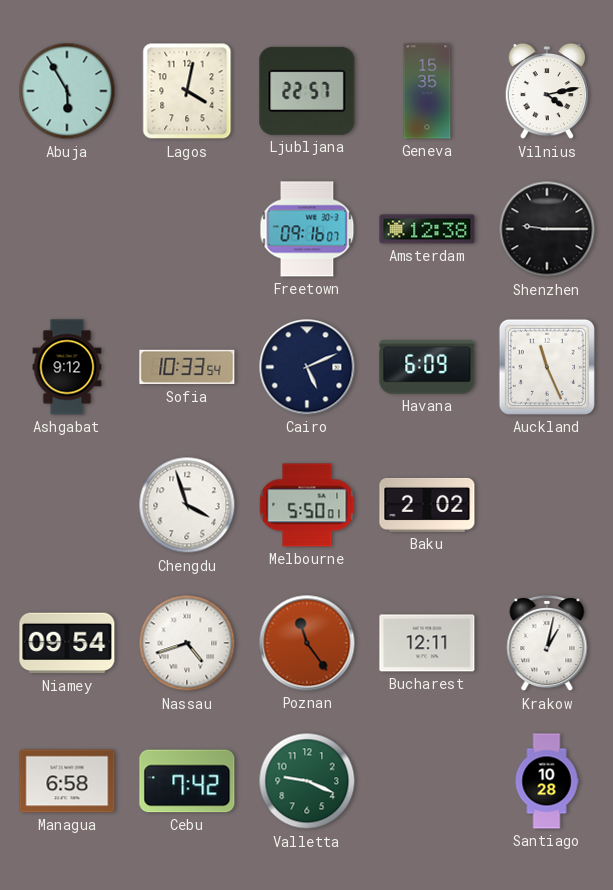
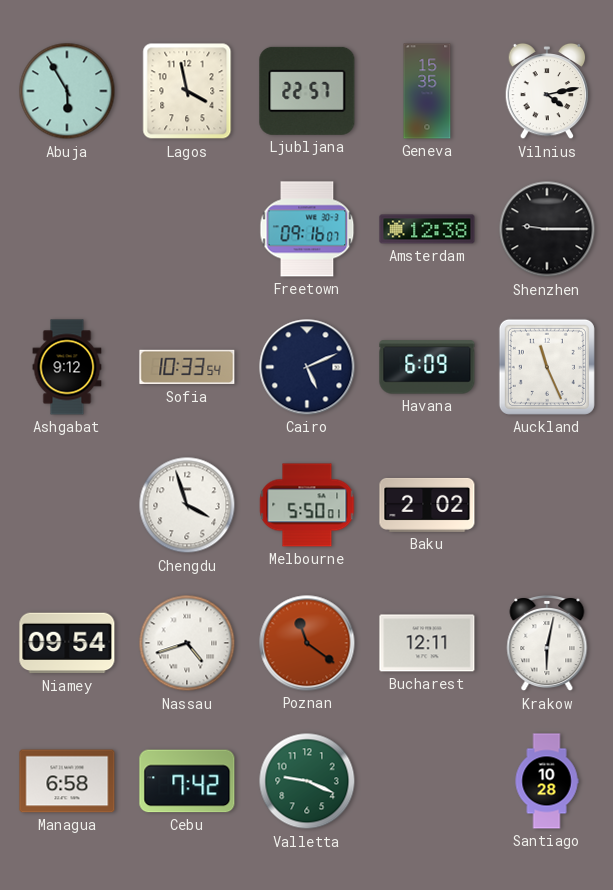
Lagos: 4:02 -> 3:58
Poznan: 11:24 -> 11:21
Krakow: 1:02 -> 6:02
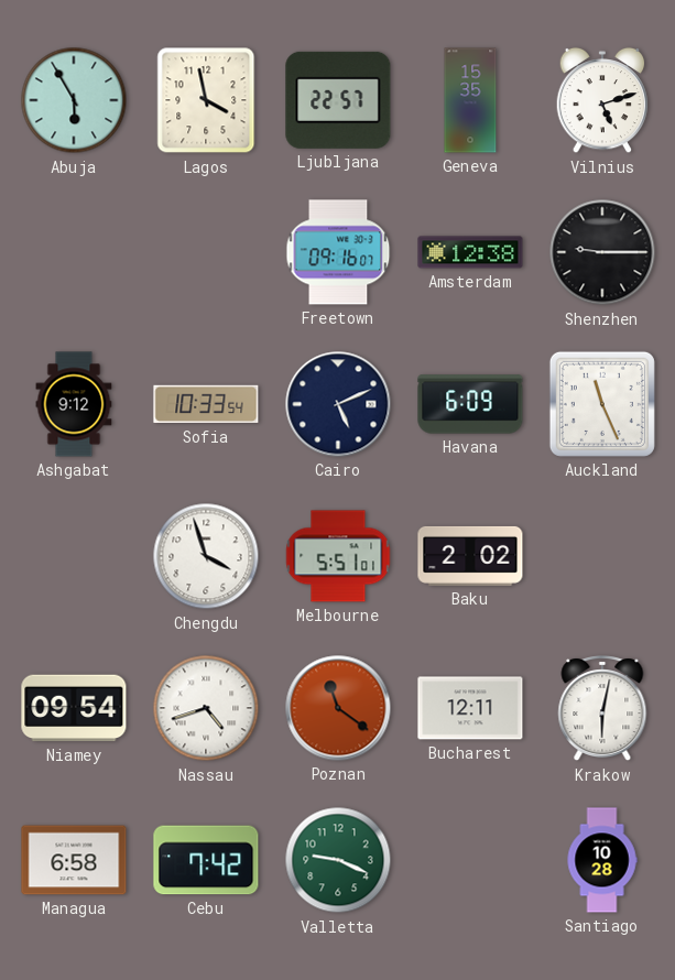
Vilnius: 4:13 -> 5:12
Melbourne: 5:50 -> 5:51
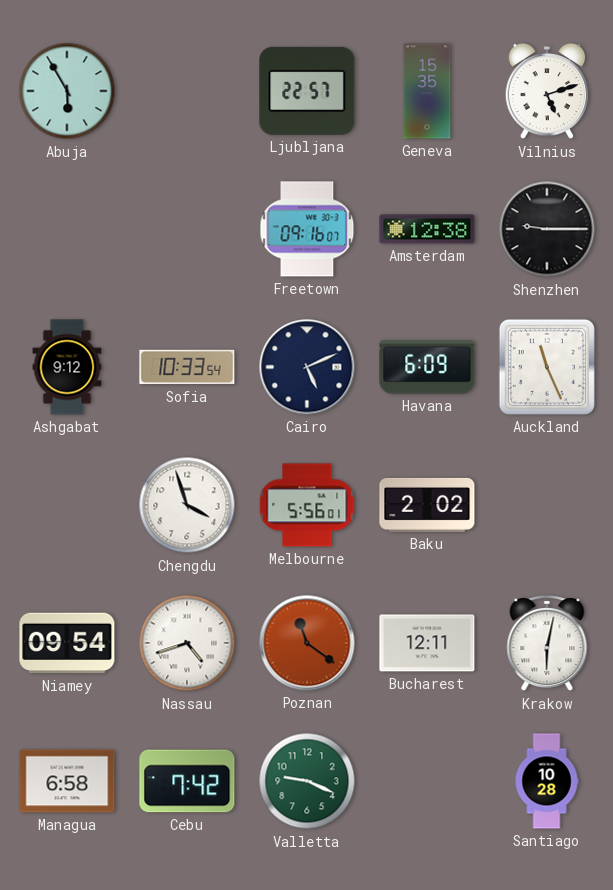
Lagos: 3:58 -> none
Melbourne: 5:51 -> 5:56
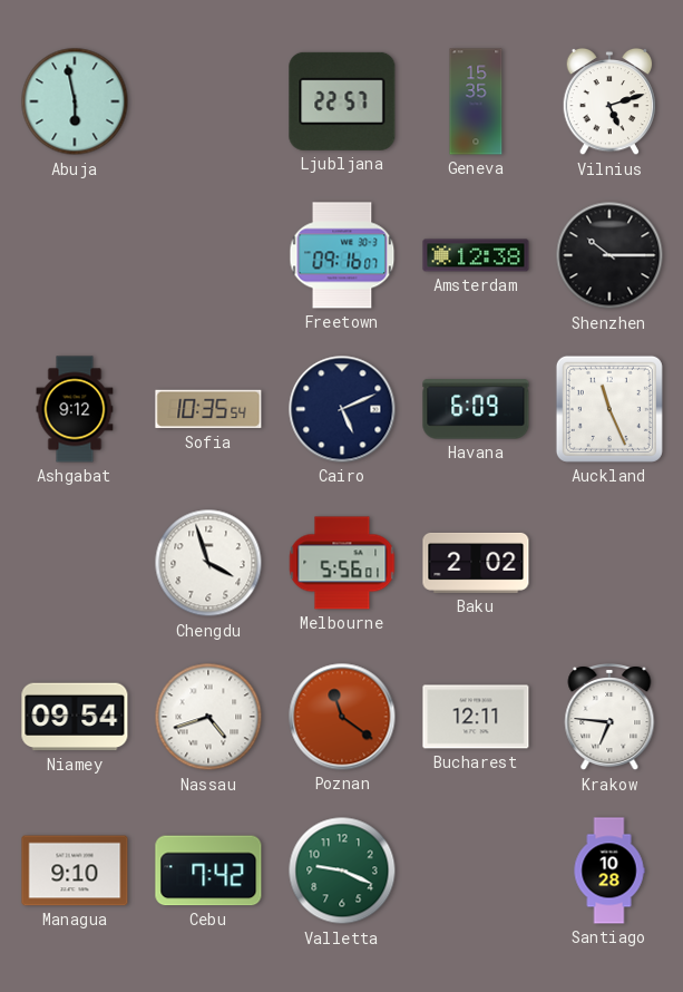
Abuja: 5:55 -> 5:58
Shenzhen: 9:15 -> 10:15
Sofia: 10:33 -> 10:35
Krakow: 6:02 -> 6:46
Managua: 6:58 -> 9:10
